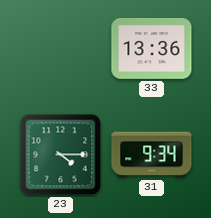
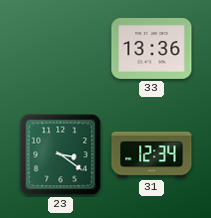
23: 4:15 -> 3:21
31: 9:34 -> 12:34
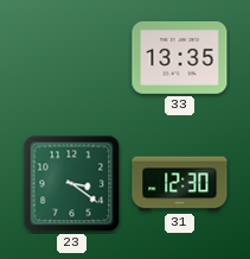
33: 13:36 -> 13:35
31: 12:34 -> 12:30
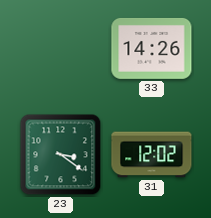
33: 13:35 -> 14:26
31: 12:30 -> 12:02
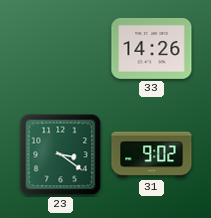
31: 12:02 -> 9:02
